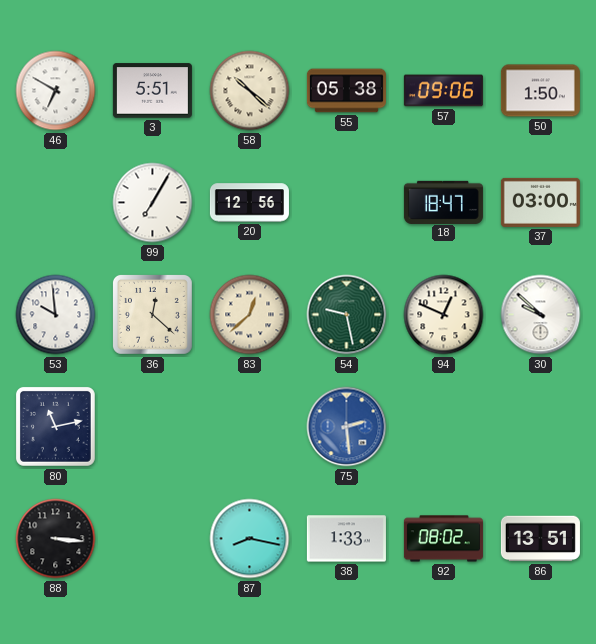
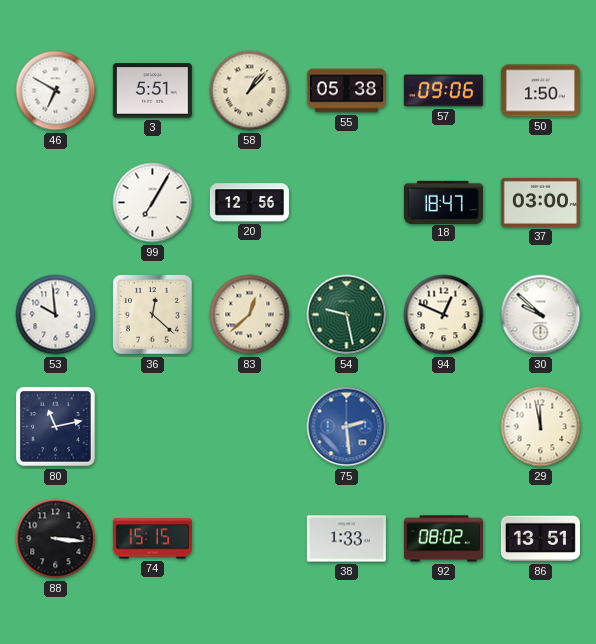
58: 10:22 -> 1:07
29: none -> 11:58
74: none -> 15:15
87: 8:17 -> none
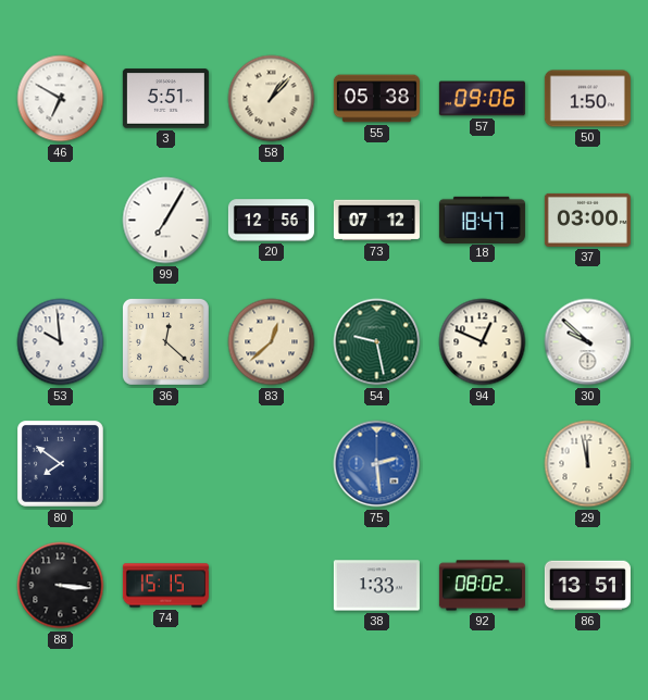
73: none -> 07:12
80: 11:13 -> 7:51
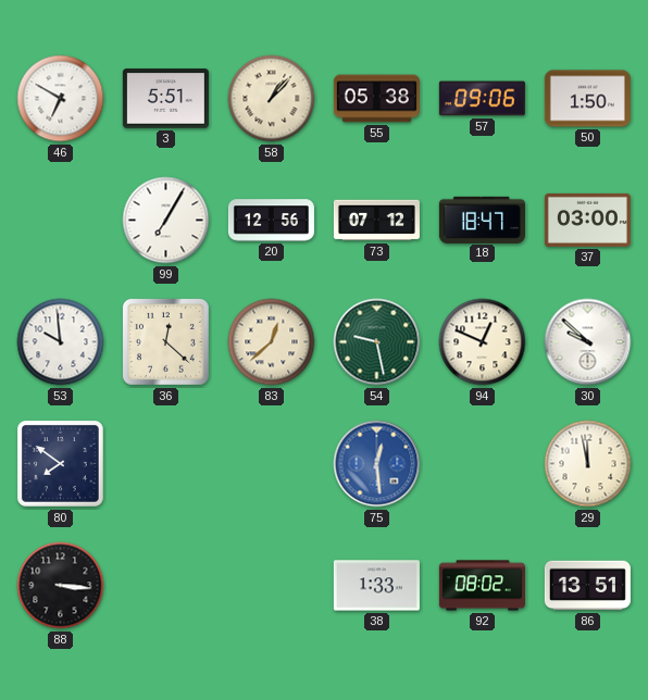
75: 2:29 -> 12:29
74: 15:15 -> none
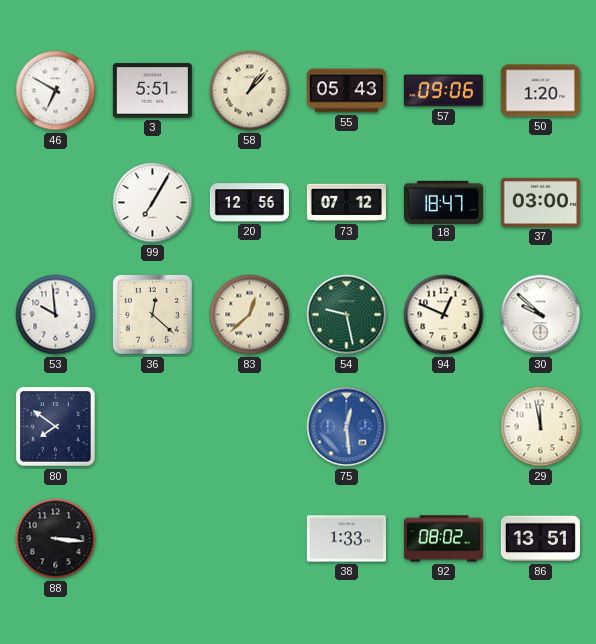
55: 05:38 -> 05:43
50: 1:50 -> 1:20
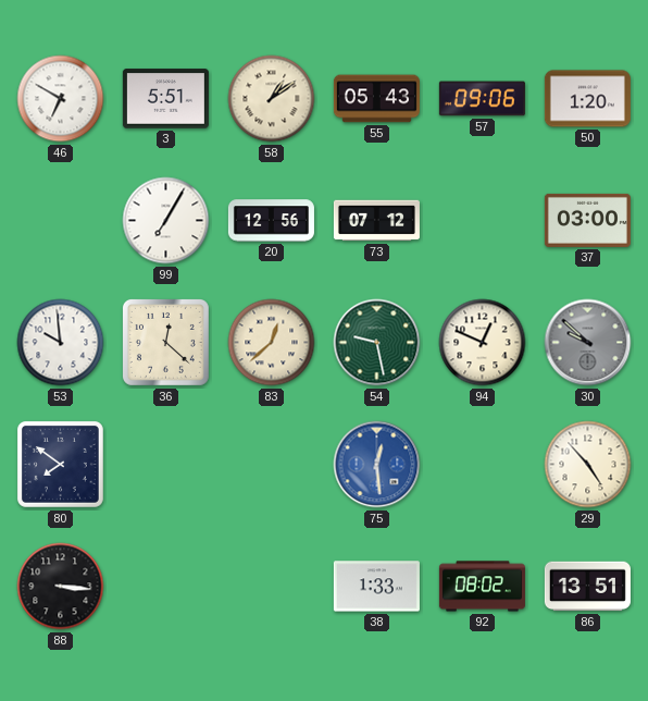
58: 1:07 -> 1:09
18: 18:47 -> none
30 dial: white -> grey
29: 11:58 -> 4:53
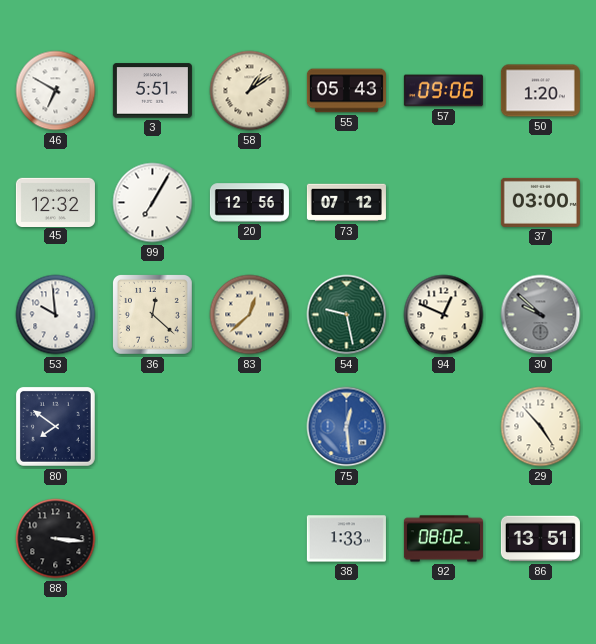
45: none -> 12:32
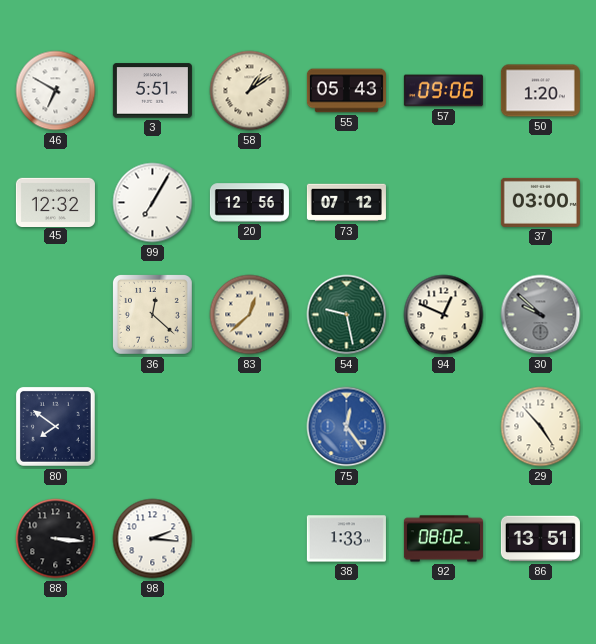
53: 9:59 -> none
75: 12:29 -> 12:24
98: none -> 2:16
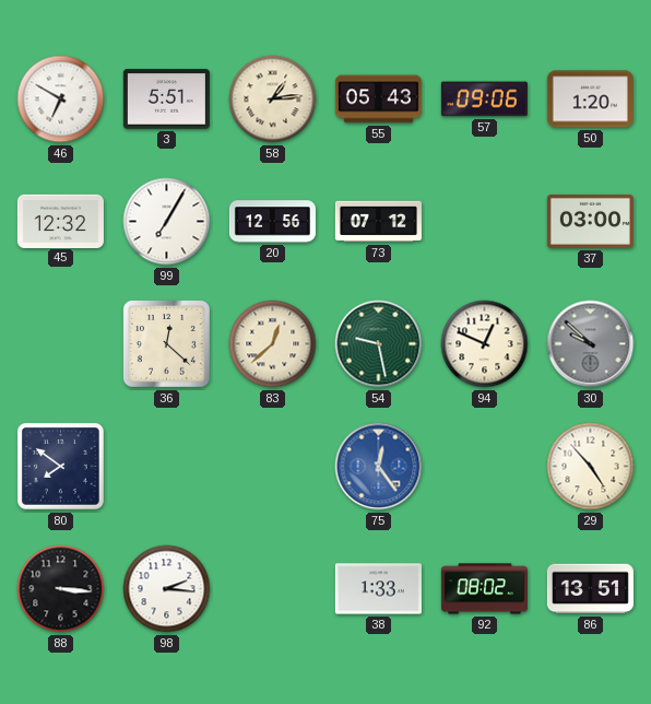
58: 1:09 -> 1:14
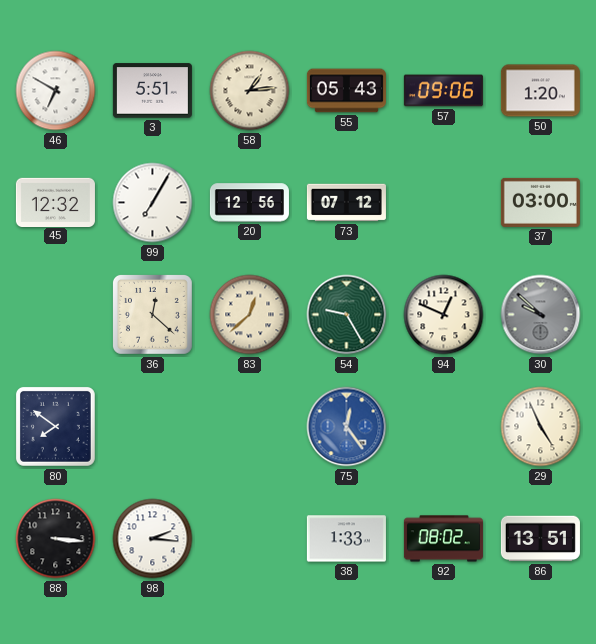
54: 9:28 -> 9:25
29: 4:53 -> 4:56
